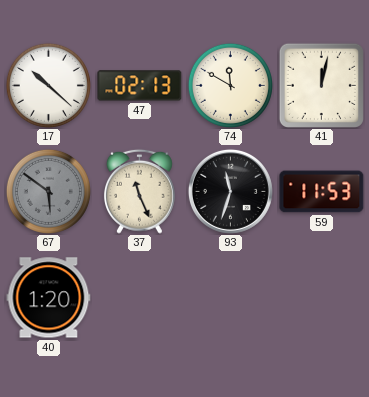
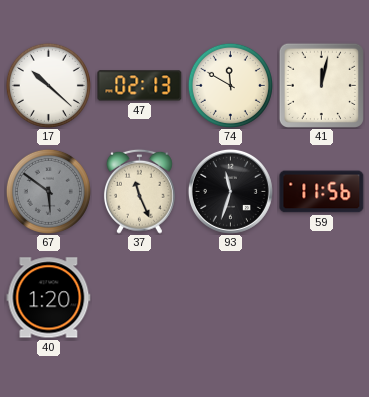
59: 11:53 -> 11:56
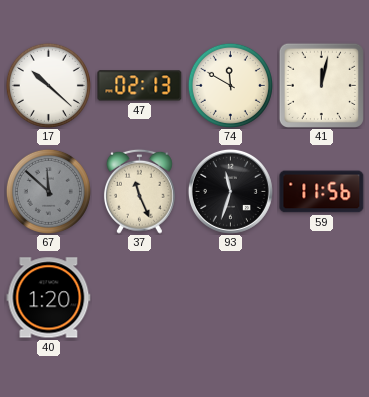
67: 5:51 -> 11:52
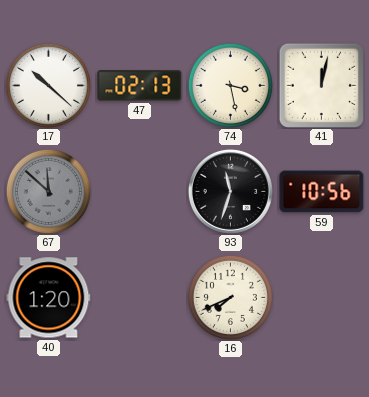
74: 11:50 -> 3:28
37: 11:26 -> none
59: 11:56 -> 10:56
16: none -> 7:41
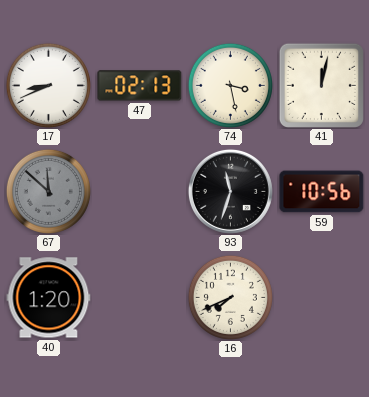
17: 10:22 -> 8:41
